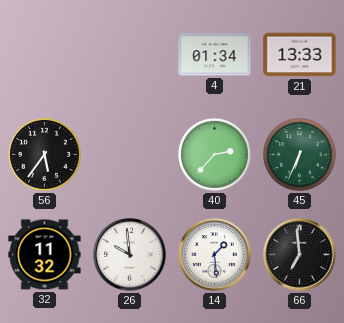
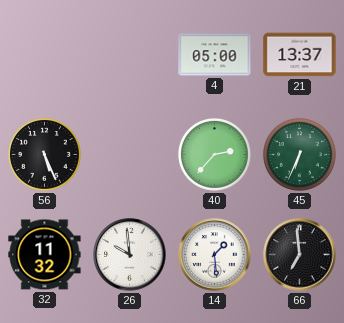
4: 01:34 -> 05:00
21: 13:33 -> 13:37
56: 5:36 -> 5:26
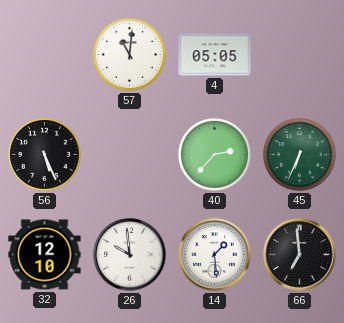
57: none -> 11:01
4: 05:00 -> 05:05
21: 13:37 -> none
32: 11:32 -> 12:10
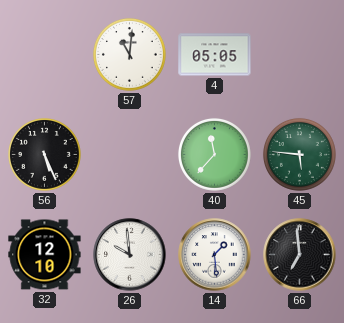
40: 2:37 -> 11:37
45: 6:34 -> 5:46
